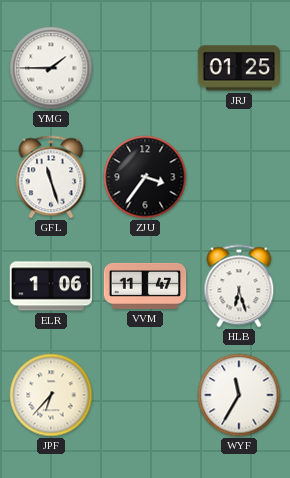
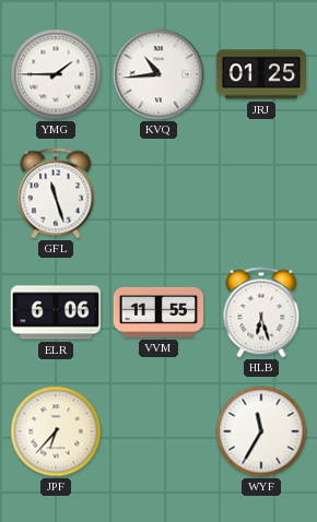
KVQ: none -> 10:44
ZJU: 3:36 -> none
ELR: 1:06 -> 6:06
VVM: 11:47 -> 11:55
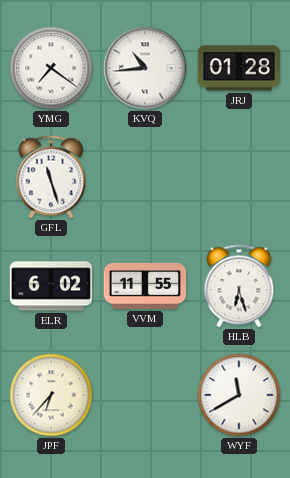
YMG: 1:45 -> 7:21
JRJ: 01:25 -> 01:28
ELR: 6:06 -> 6:02
WYF: 11:35 -> 11:40
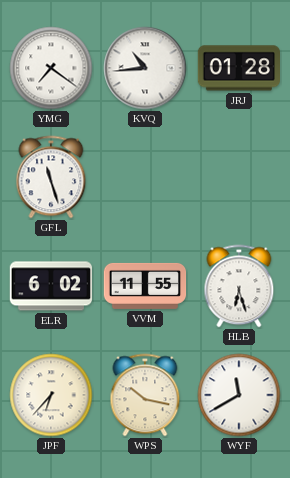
WPS: none -> 10:17
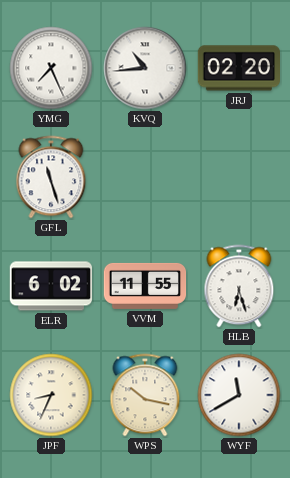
YMG: 7:21 -> 7:26
JRJ: 01:28 -> 02:20
JPF: 6:37 -> 8:34
